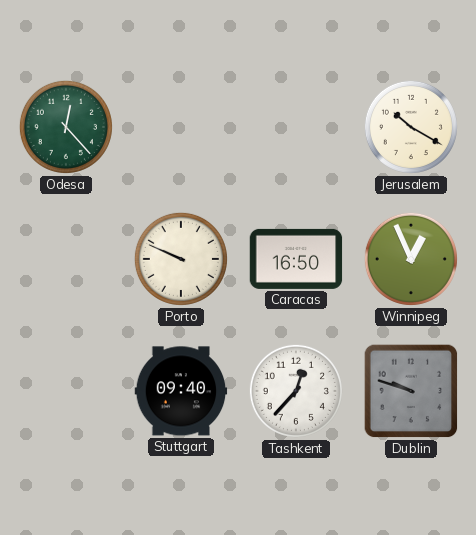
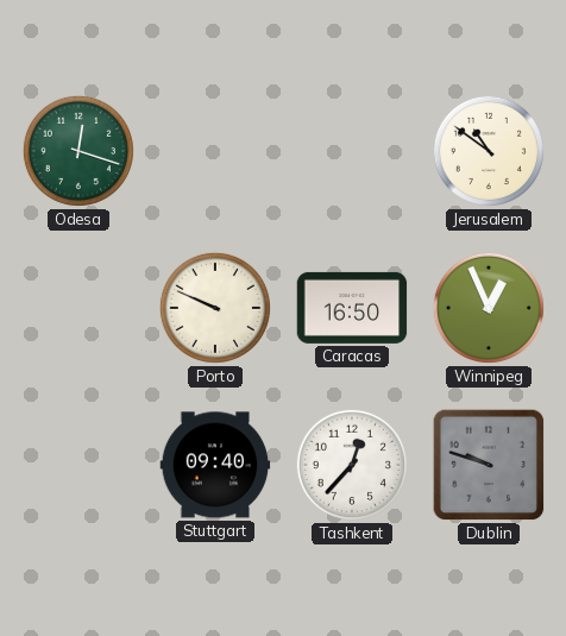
Odesa: 12:23 -> 12:18
Jerusalem: 10:20 -> 10:51
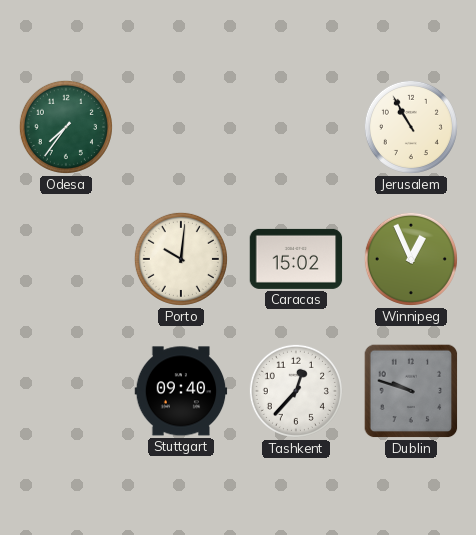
Odesa: 12:18 -> 7:36
Jerusalem: 10:51 -> 10:55
Porto: 9:49 -> 10:01
Caracas: 16:50 -> 15:02
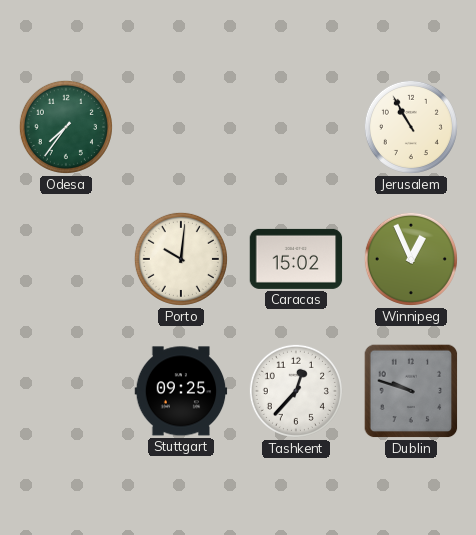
Stuttgart: 09:40 -> 09:25
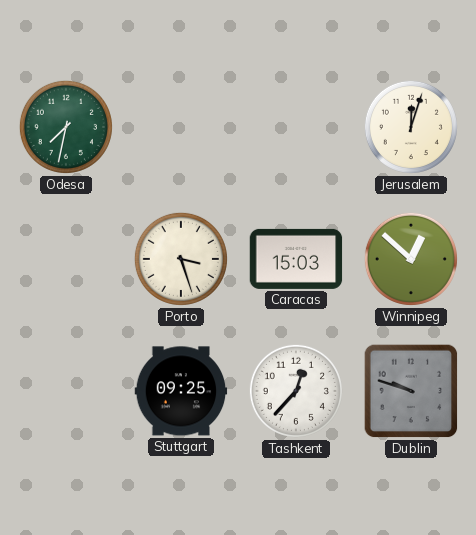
Odesa: 7:36 -> 7:32
Jerusalem: 10:55 -> 12:03
Porto: 10:01 -> 3:27
Caracas: 15:02 -> 15:03
Winnipeg: 12:56 -> 12:52
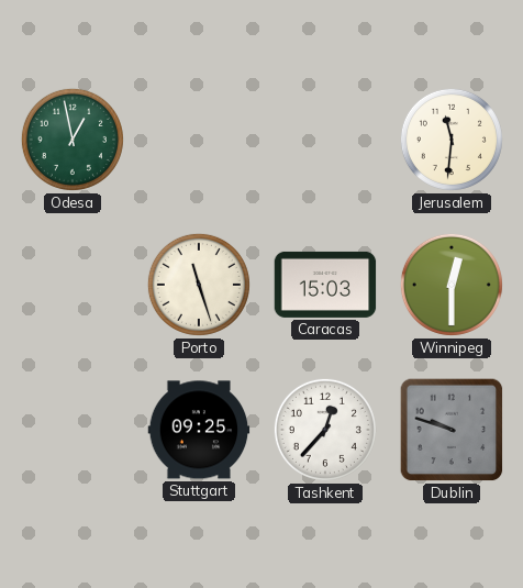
Odesa: 7:32 -> 12:58
Jerusalem: 12:03 -> 11:31
Porto: 3:27 -> 11:27
Winnipeg: 12:52 -> 12:30
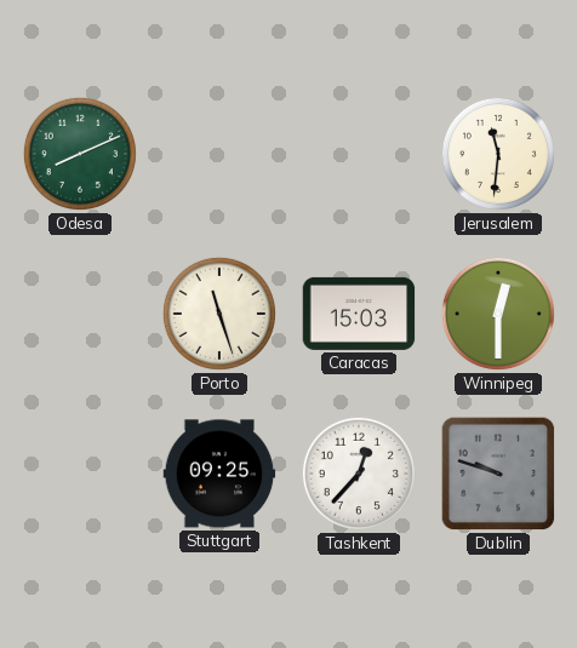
Odesa: 12:58 -> 8:11
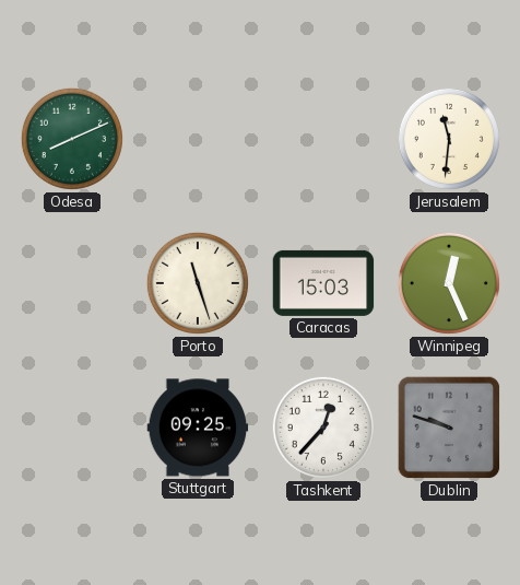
Winnipeg: 12:30 -> 12:26
